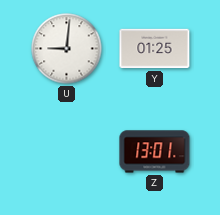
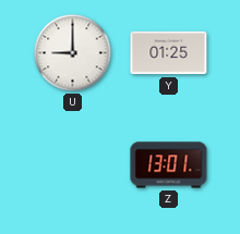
U: 9:01 -> 9:00
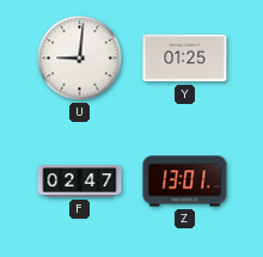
U: 9:00 -> 9:01
F: none -> 02:47
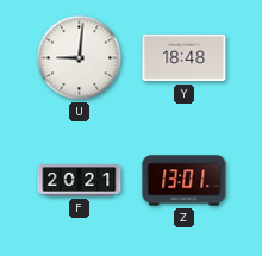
Y: 01:25 -> 18:48
F: 02:47 -> 20:21
